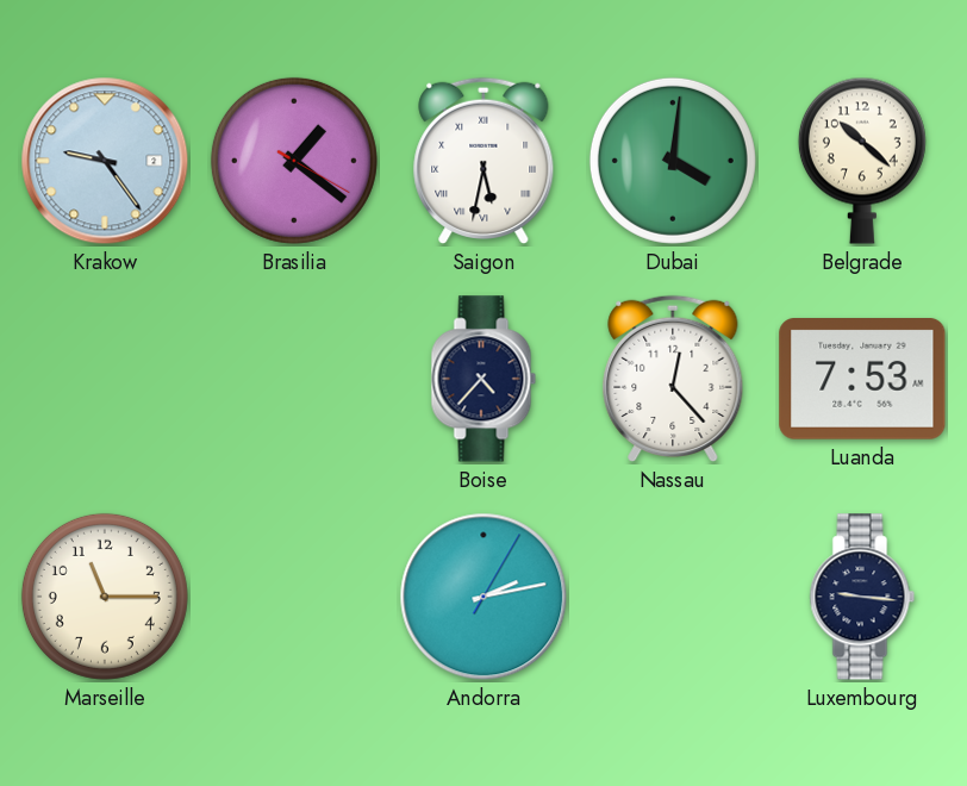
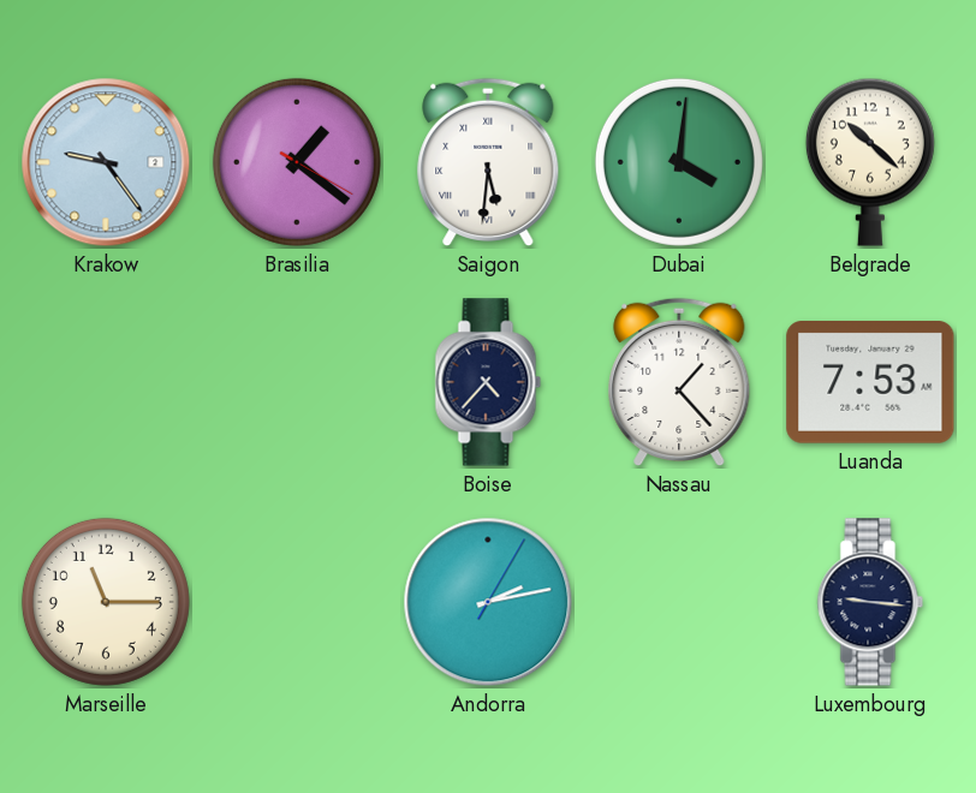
Saigon: 5:32 -> 5:31
Nassau: 12:23 -> 1:23
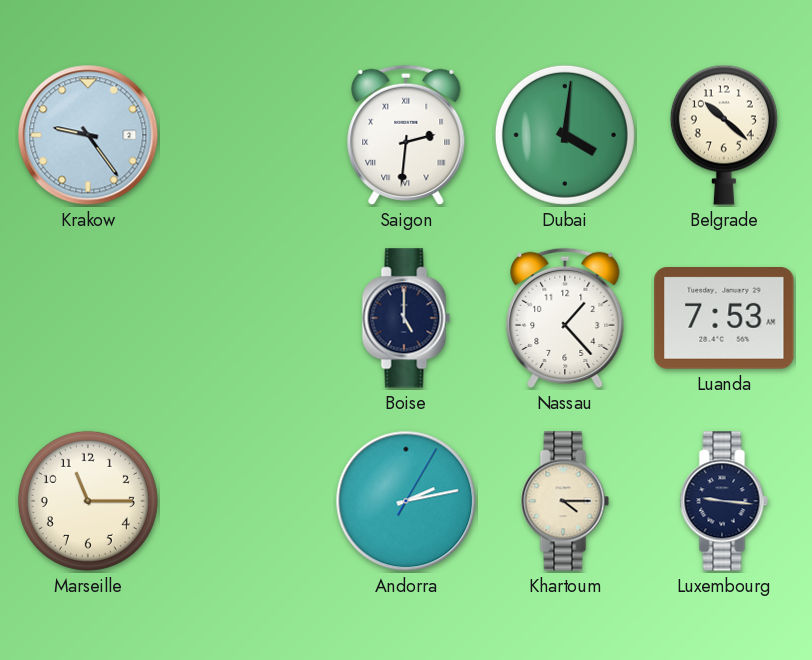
Brasilia: 1:21 -> none
Saigon: 5:31 -> 2:31
Boise: 4:37 -> 5:00
Khartoum: none -> 4:15
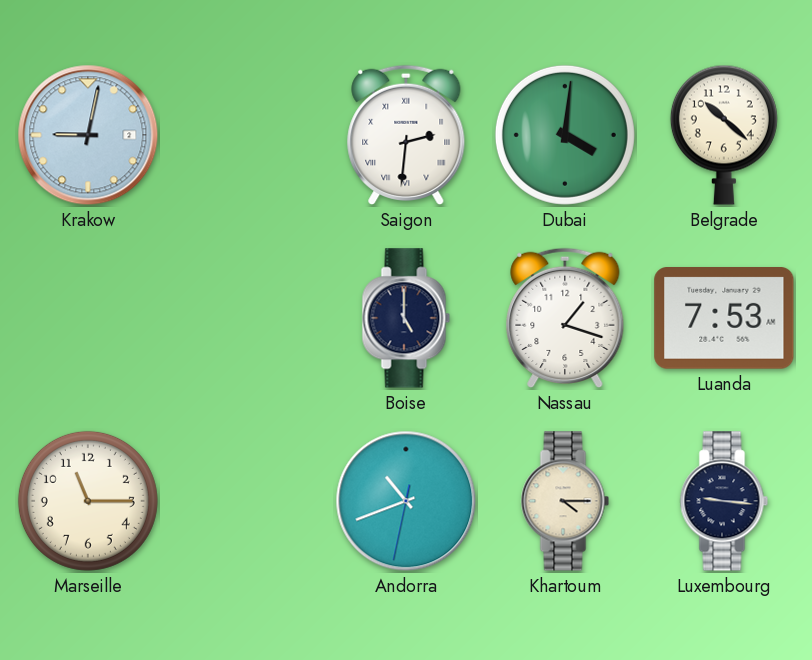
Krakow: 9:24 -> 9:02
Nassau: 1:23 -> 1:18
Andorra: 2:13 -> 10:41
